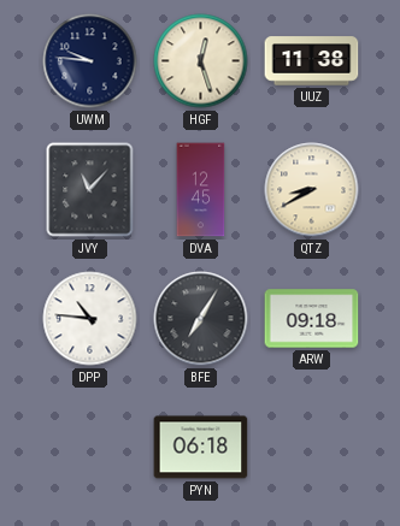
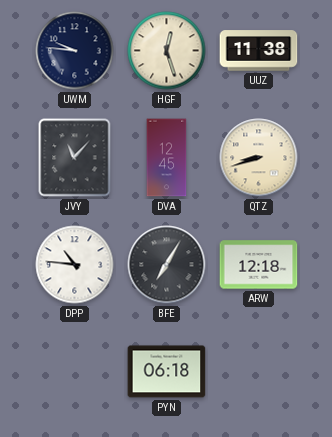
QTZ: 8:40 -> 8:42
ARW: 09:18 -> 12:18
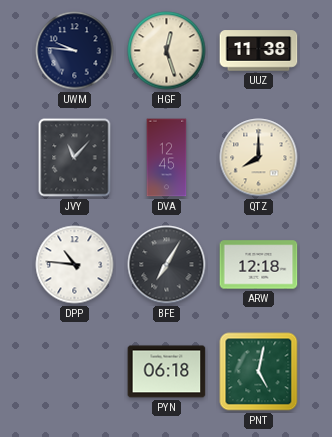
QTZ: 8:42 -> 8:00
PNT: none -> 5:02
